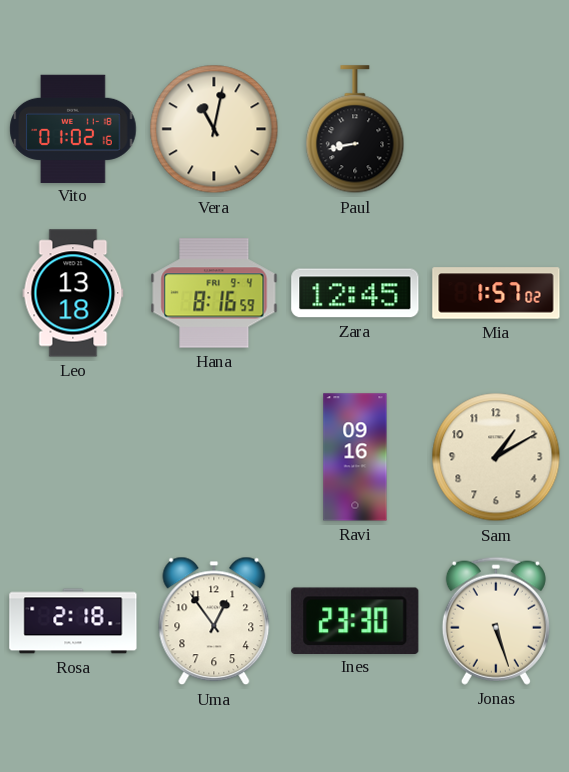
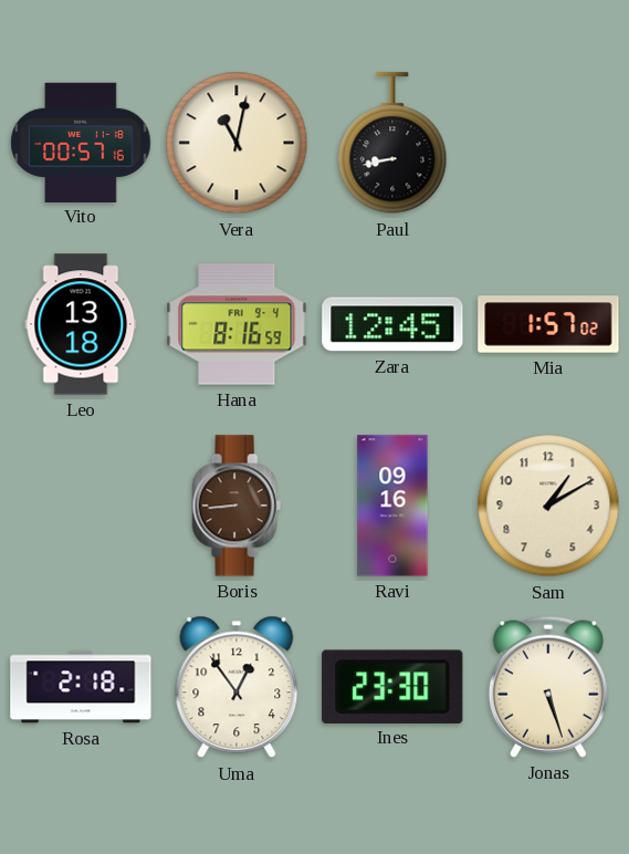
Vito: 01:02 -> 00:57
Boris: none -> 8:44
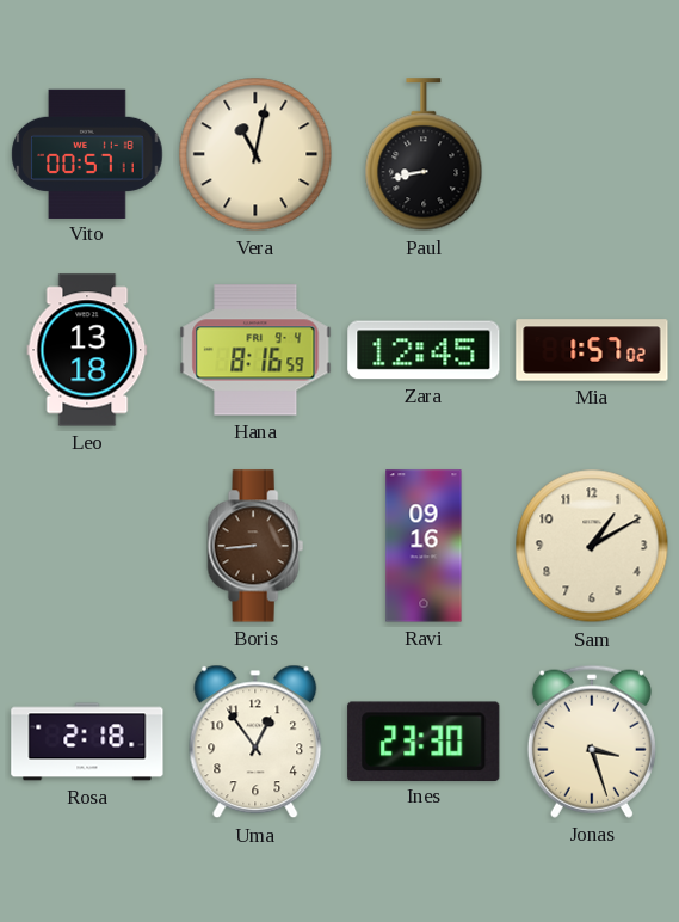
Vito: 00:57:16 -> 00:57:11
Jonas: 5:27 -> 3:27
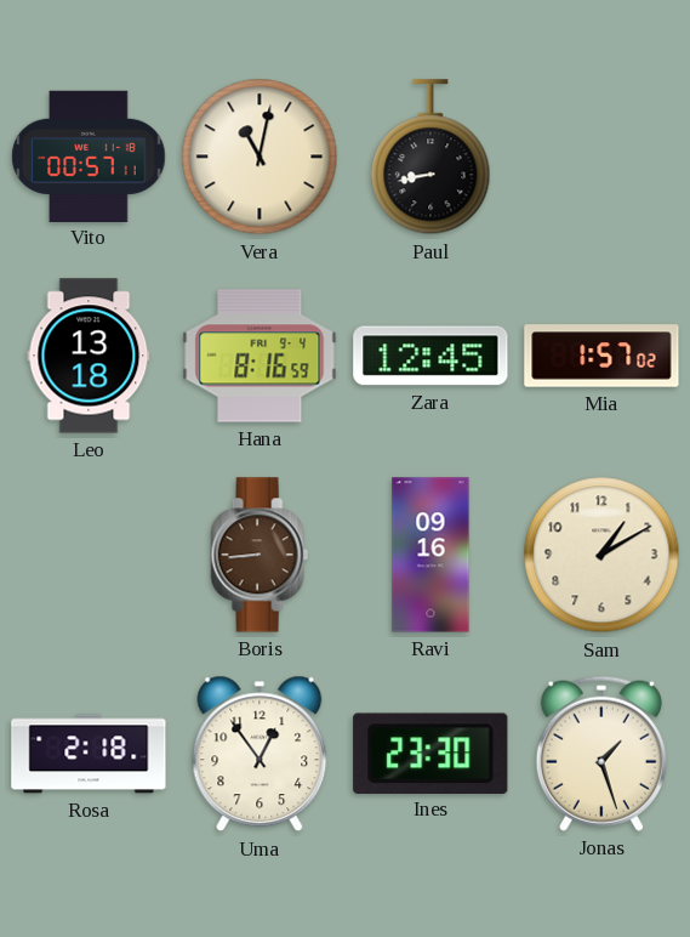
Jonas: 3:27 -> 1:27
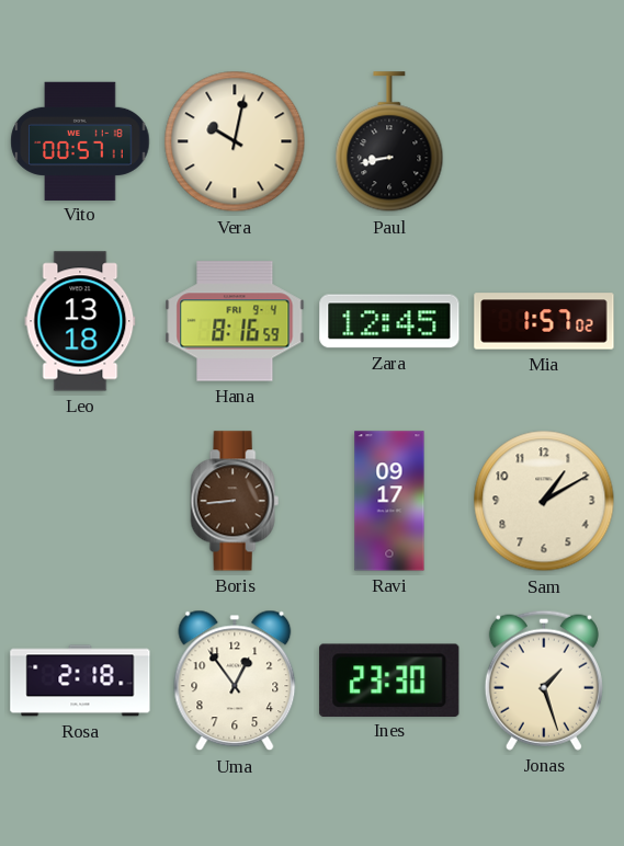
Vera: 11:02 -> 10:02
Ravi: 09:16 -> 09:17
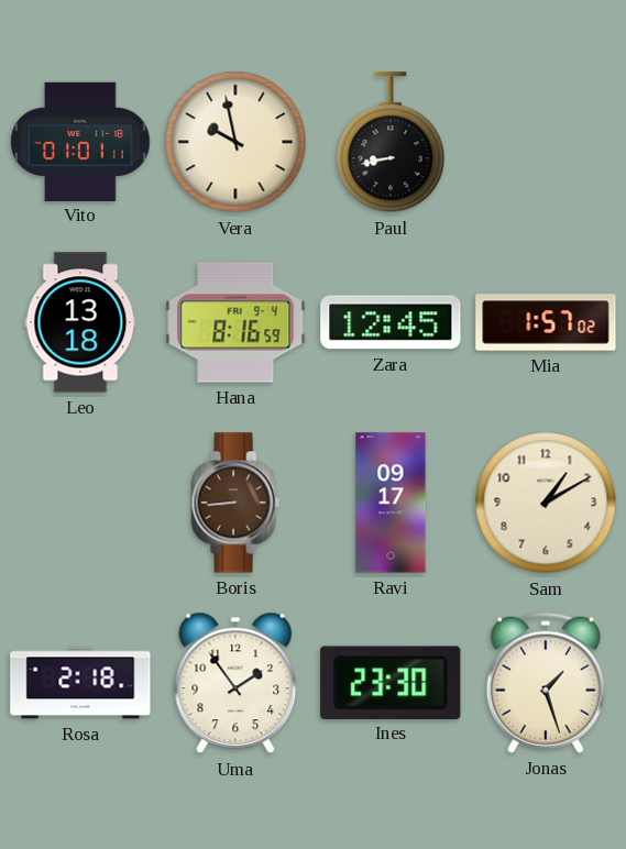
Vito: 00:57 -> 01:01
Vera: 10:02 -> 9:58
Uma: 12:54 -> 1:54
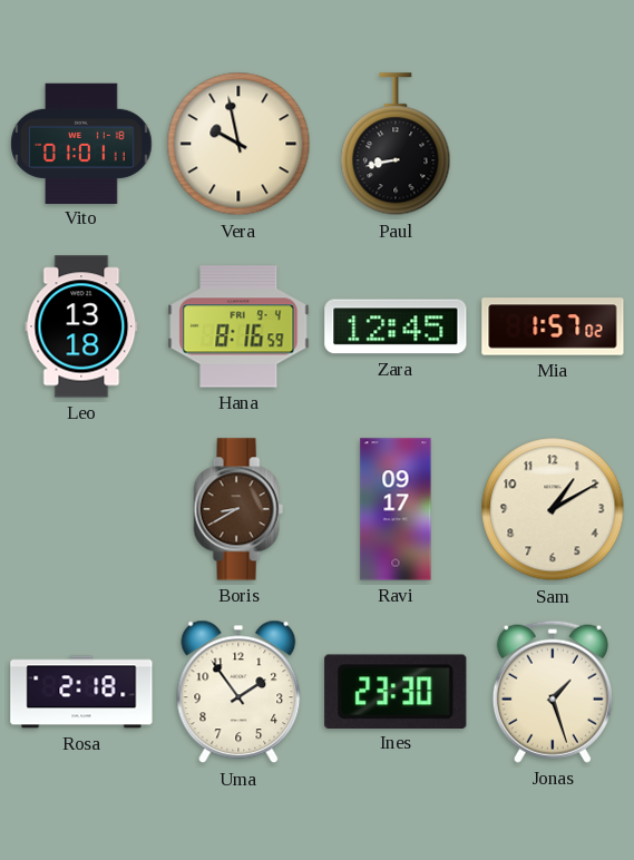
Boris: 8:44 -> 8:40
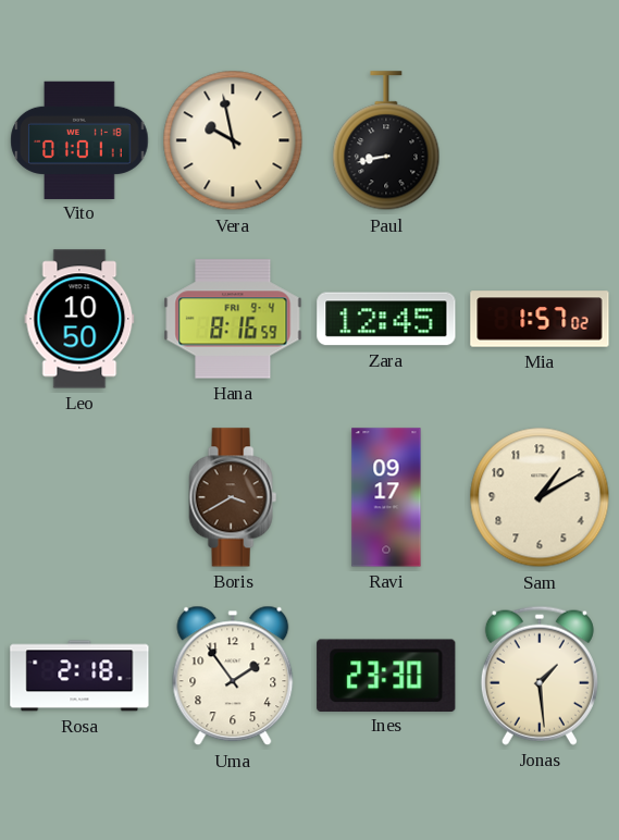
Leo: 13:18 -> 10:50
Boris: 8:40 -> 3:40
Jonas: 1:27 -> 1:29
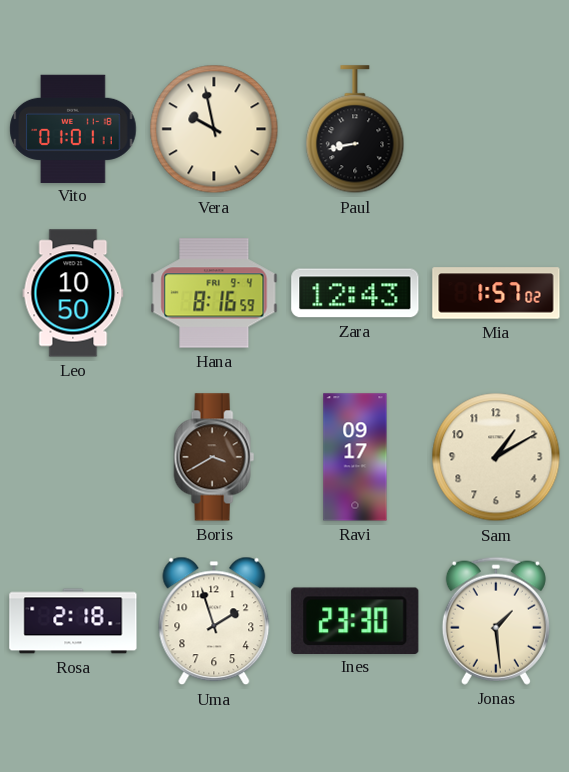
Zara: 12:45 -> 12:43
Uma: 1:54 -> 1:57
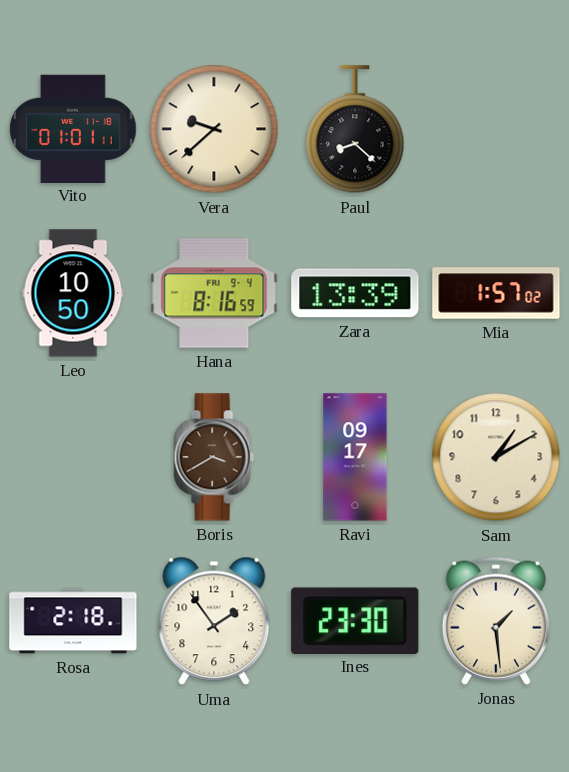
Vera: 9:58 -> 9:38
Paul: 8:43 -> 8:22
Zara: 12:43 -> 13:39
Uma: 1:57 -> 1:54
